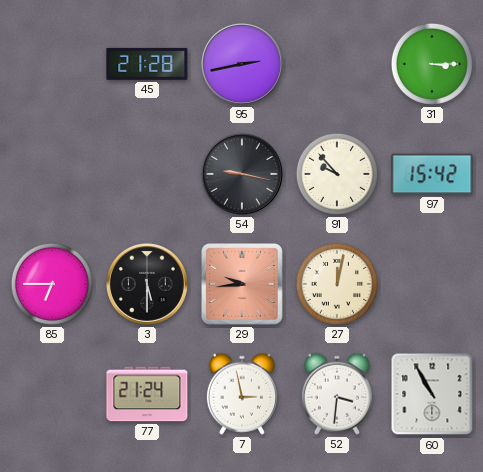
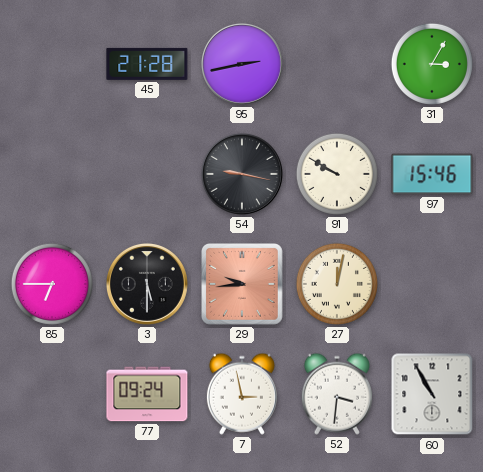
31: 3:15 -> 3:05
91: 9:53 -> 9:50
97: 15:42 -> 15:46
77: 21:24 -> 09:24
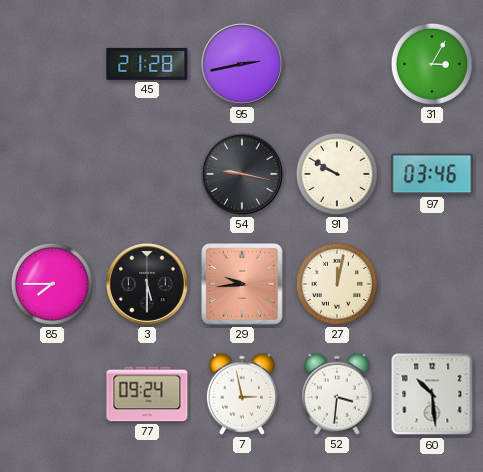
97: 15:46 -> 03:46
85: 6:45 -> 7:45
60: 10:55 -> 10:29
